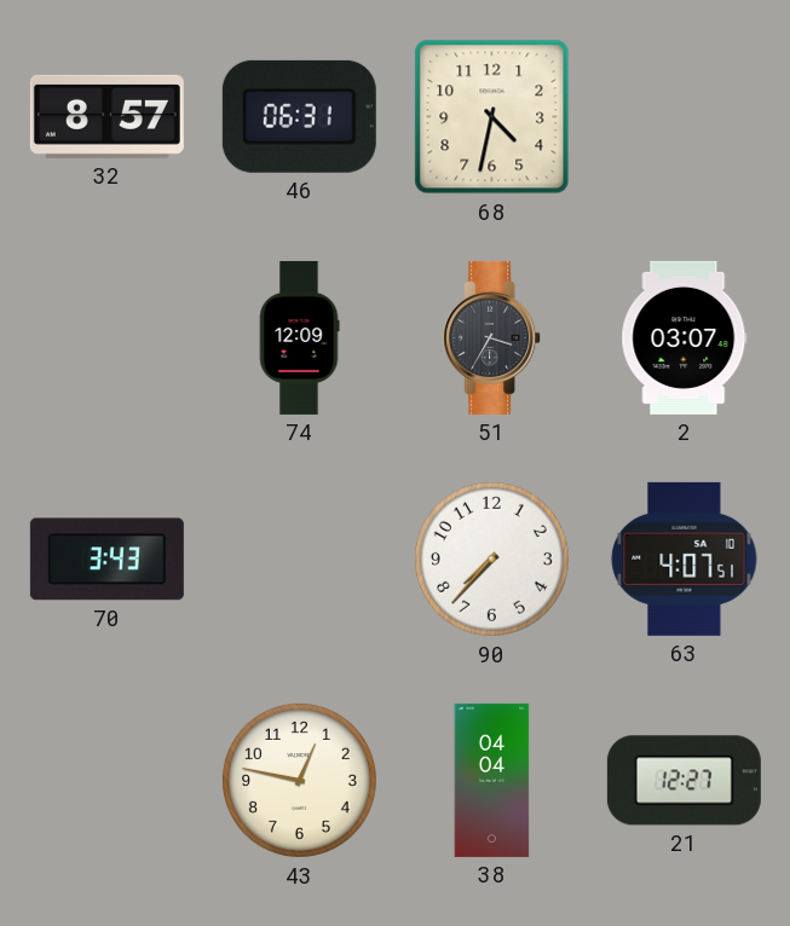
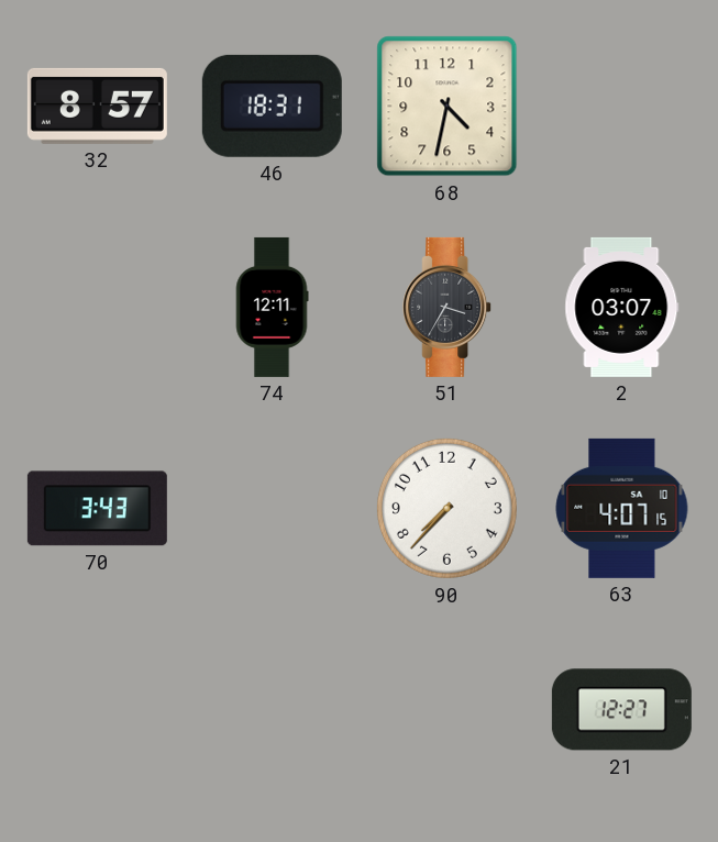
46: 06:31 -> 18:31
74: 12:09 -> 12:11
63: 4:07:51 -> 4:07:15
43: 12:47 -> none
38: 04:04 -> none
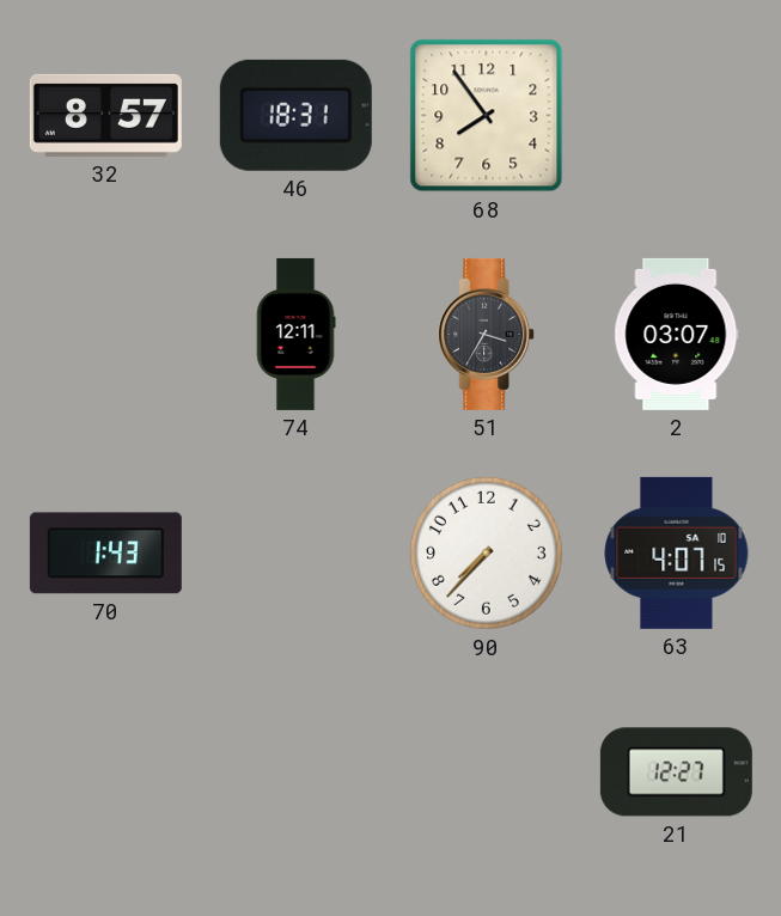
68: 4:32 -> 7:54
70: 3:43 -> 1:43
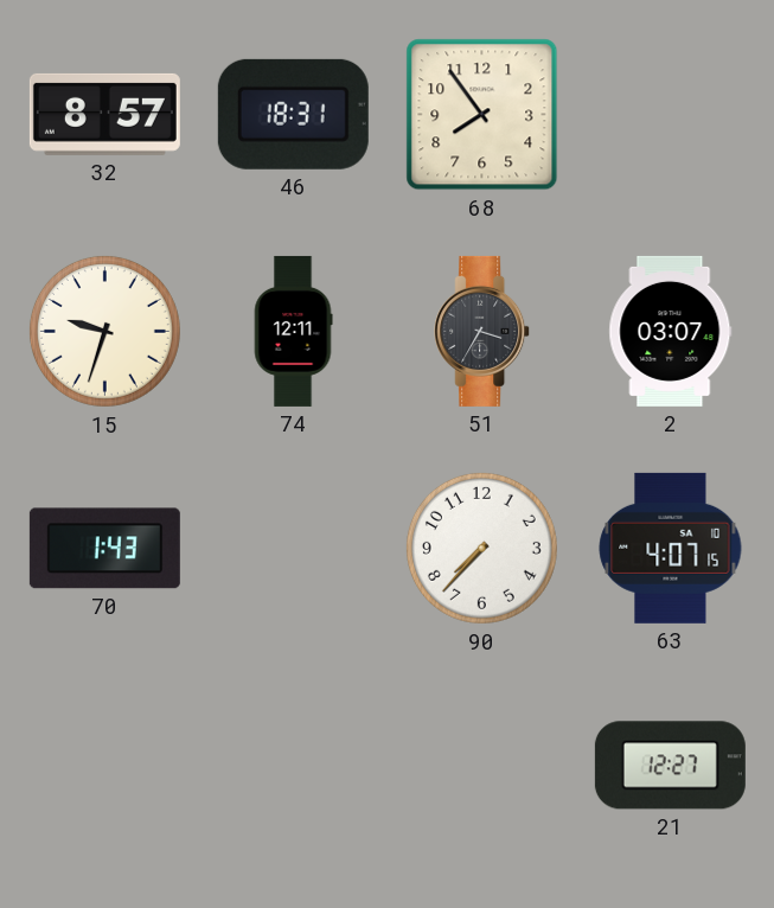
15: none -> 9:33
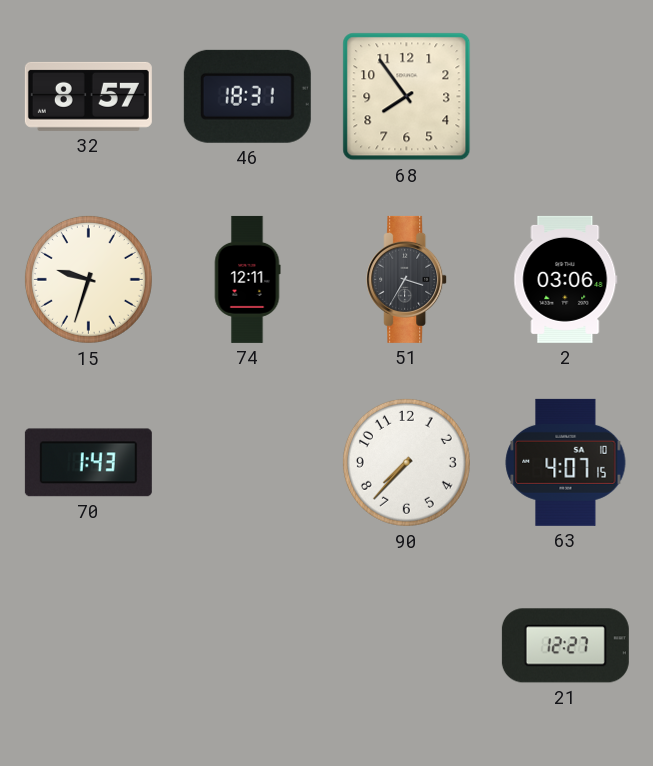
2: 03:07 -> 03:06
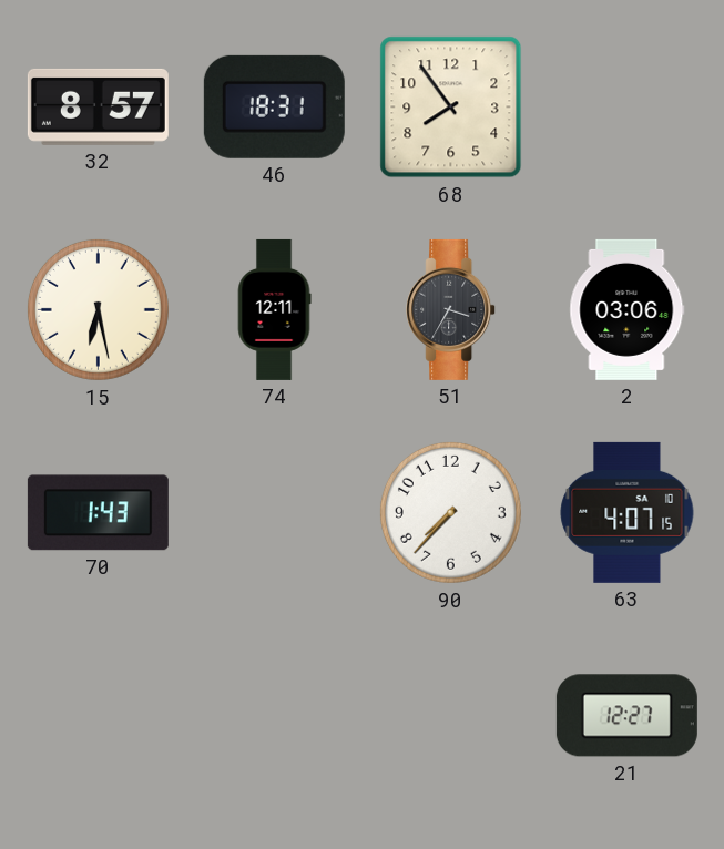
15: 9:33 -> 6:28
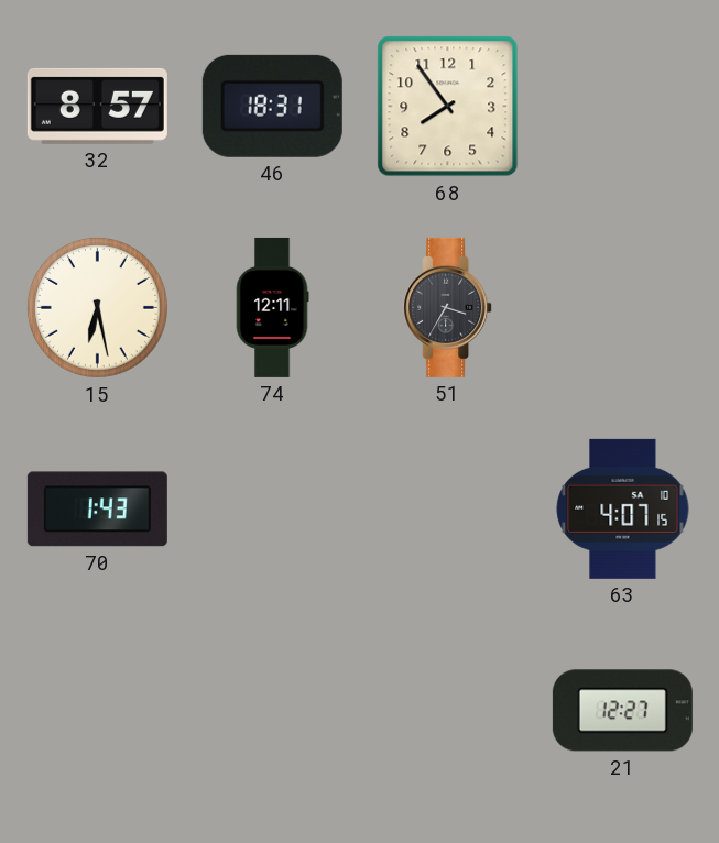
2: 03:06 -> none
90: 7:37 -> none
